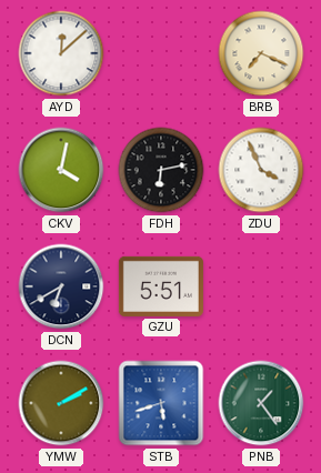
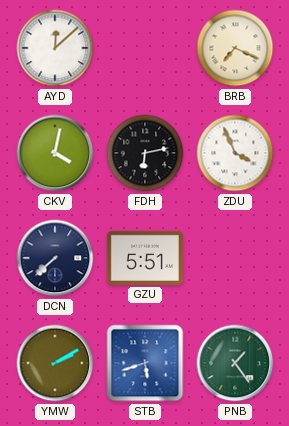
DCN: 6:40 -> 7:38
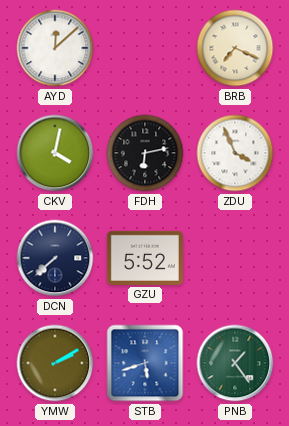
GZU: 5:51 -> 5:52
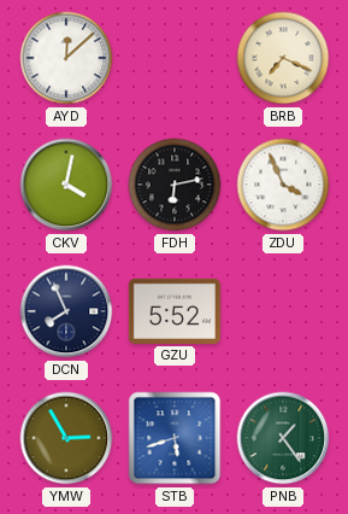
DCN: 7:38 -> 7:56
YMW: 2:10 -> 2:55
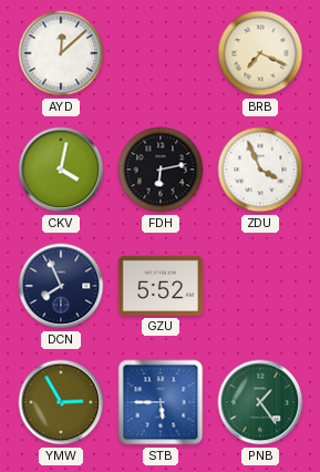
STB: 5:42 -> 5:45
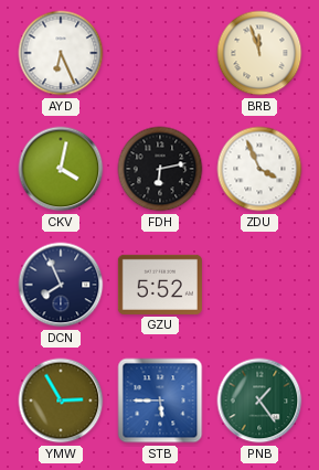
AYD: 12:08 -> 6:26
BRB: 7:19 -> 11:57
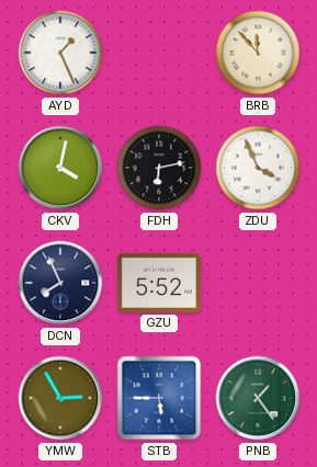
AYD: 6:26 -> 1:26
BRB: 11:57 -> 11:53
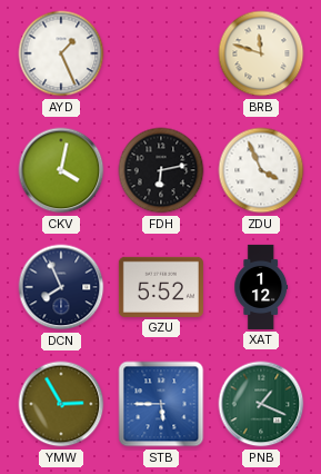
BRB: 11:53 -> 11:48
XAT: none -> 1:12
PNB: 1:24 -> 1:19
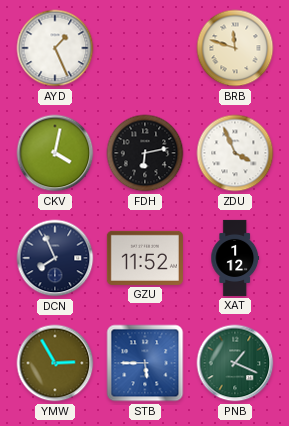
GZU: 5:52 -> 11:52
